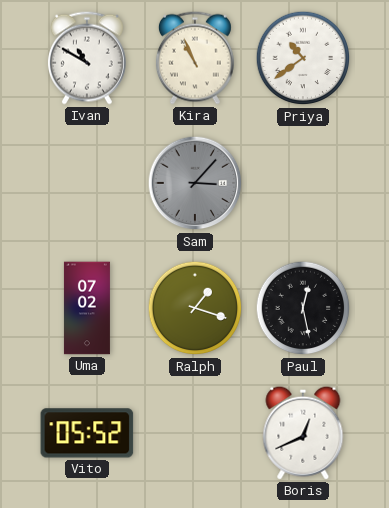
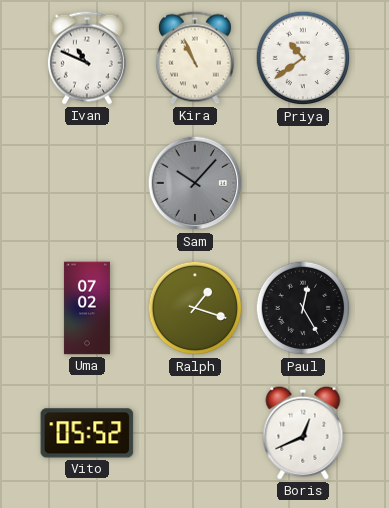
Ivan: 10:50 -> 10:49
Sam: 3:07 -> 10:07
Paul: 12:28 -> 12:25
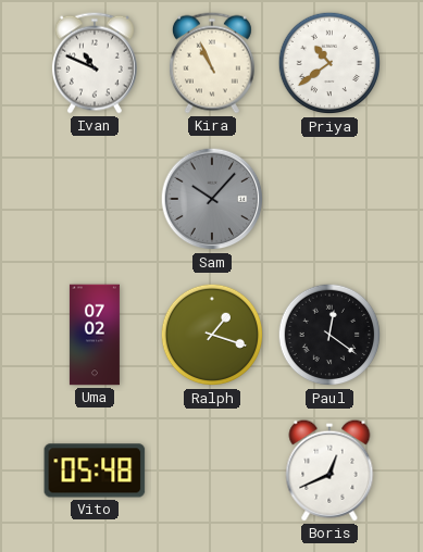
Paul: 12:25 -> 12:21
Vito: 05:52 -> 05:48
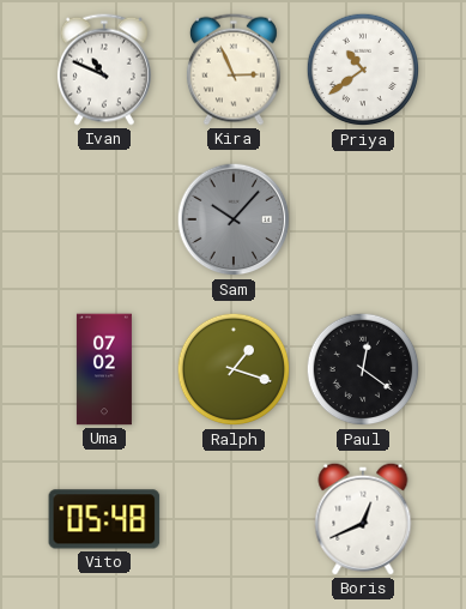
Kira: 10:56 -> 2:56
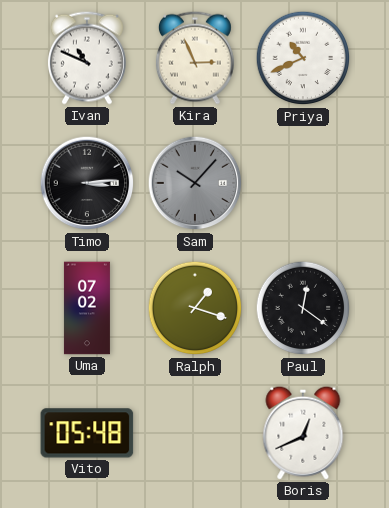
Priya: 10:39 -> 10:41
Timo: none -> 3:14
